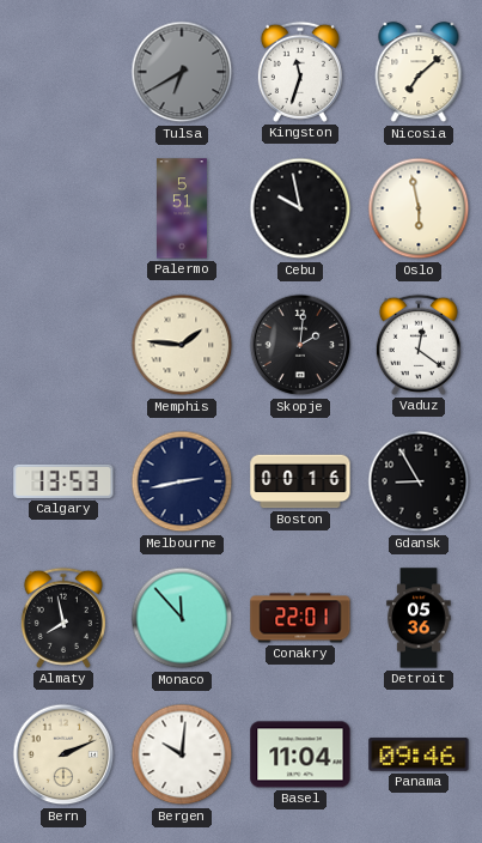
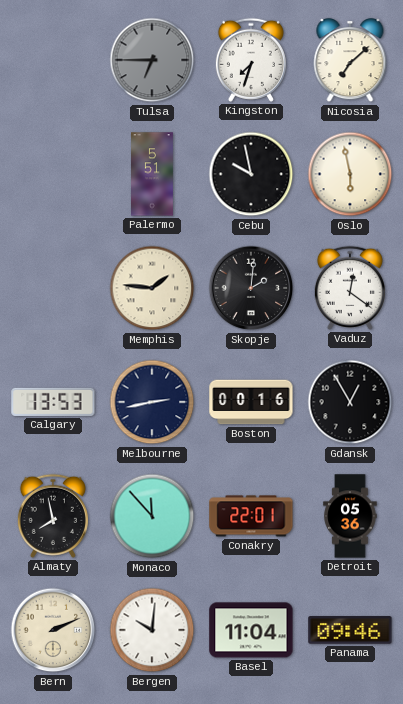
Tulsa: 6:40 -> 6:45
Kingston: 11:33 -> 7:33
Gdansk: 8:55 -> 12:55
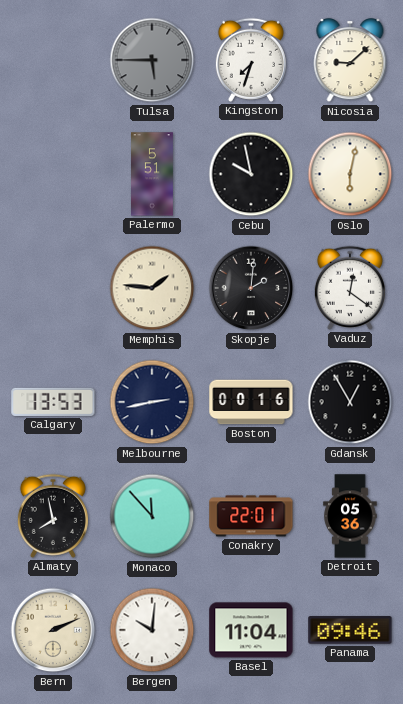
Tulsa: 6:45 -> 5:45
Nicosia: 7:08 -> 9:08
Oslo: 5:58 -> 6:02
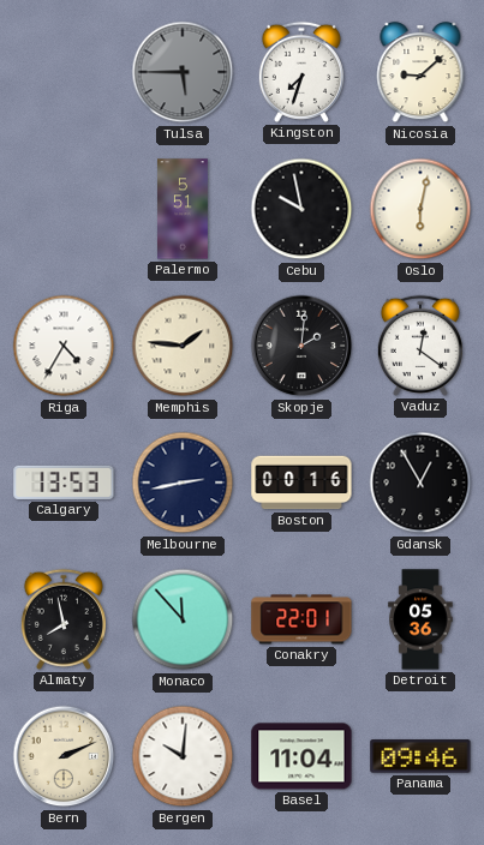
Riga: none -> 4:35
